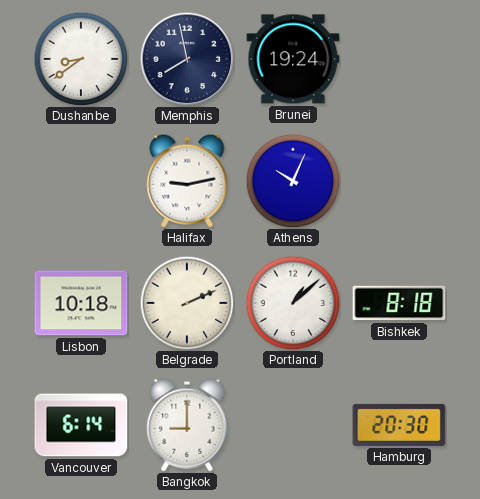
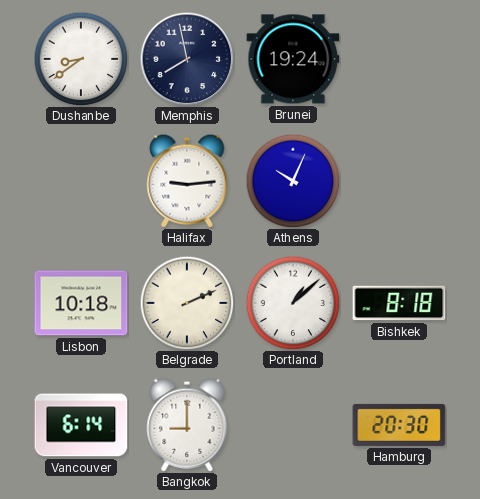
Halifax: 9:13 -> 9:14
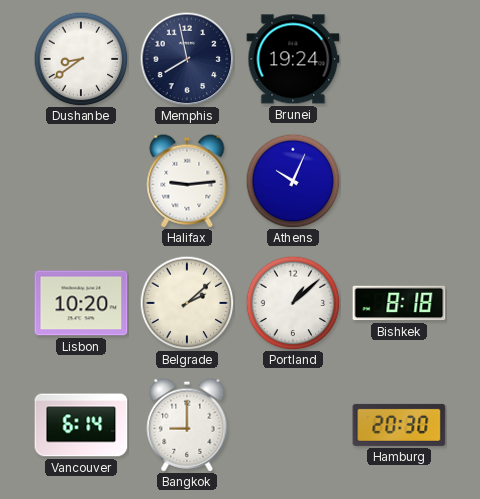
Lisbon: 10:18 -> 10:20
Belgrade: 2:11 -> 2:08
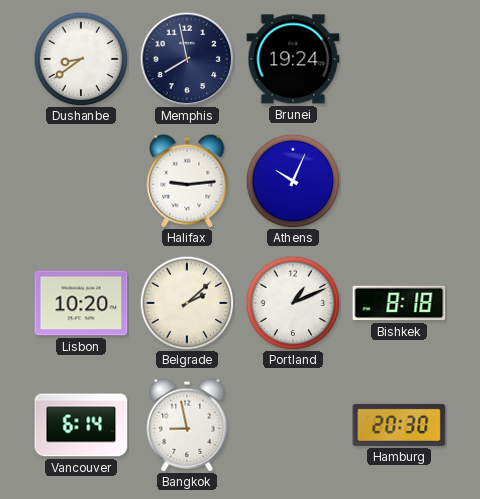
Portland: 1:08 -> 1:11
Bangkok: 9:00 -> 8:58
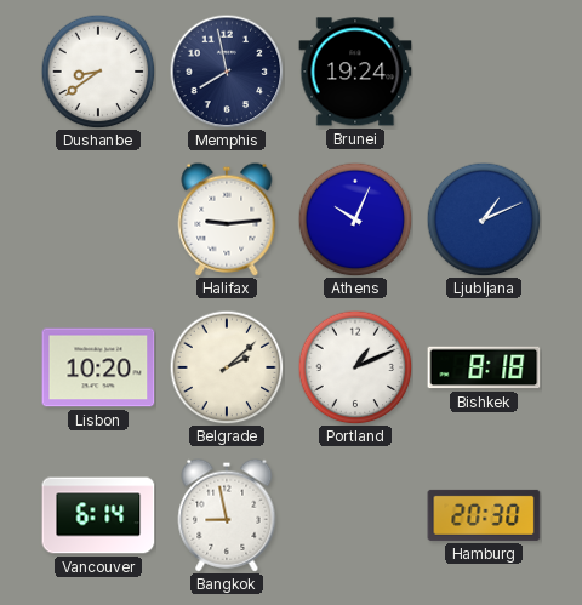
Ljubljana: none -> 1:11
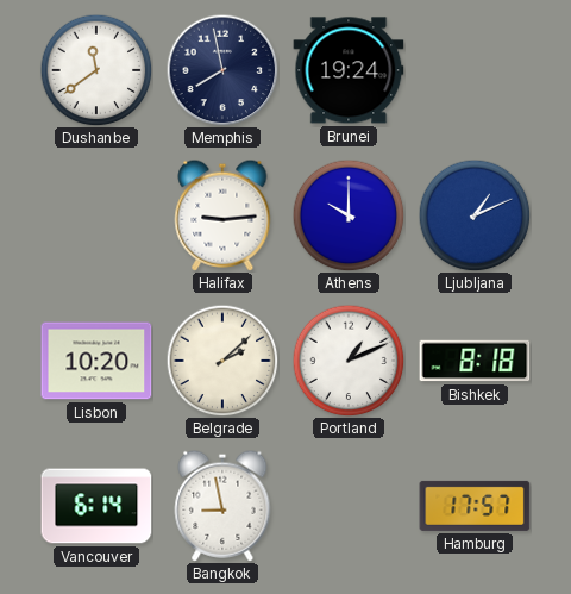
Dushanbe: 8:39 -> 11:39
Athens: 10:04 -> 10:00
Hamburg: 20:30 -> 17:57
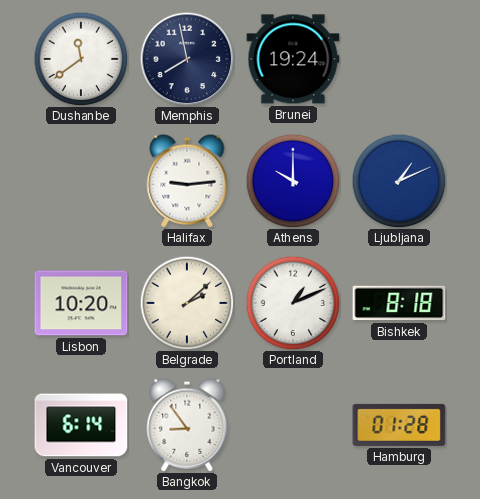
Bangkok: 8:58 -> 8:54
Hamburg: 17:57 -> 01:28
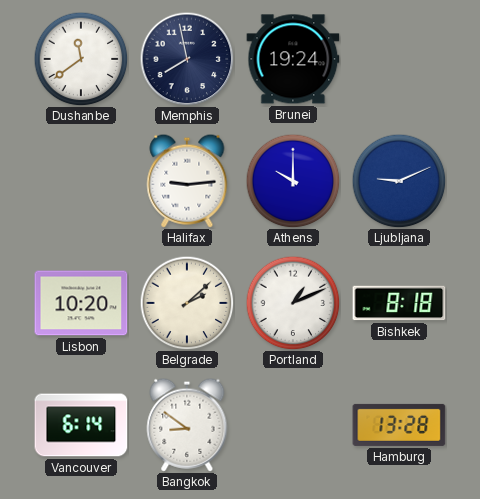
Ljubljana: 1:11 -> 9:11
Bangkok: 8:54 -> 8:51
Hamburg: 01:28 -> 13:28
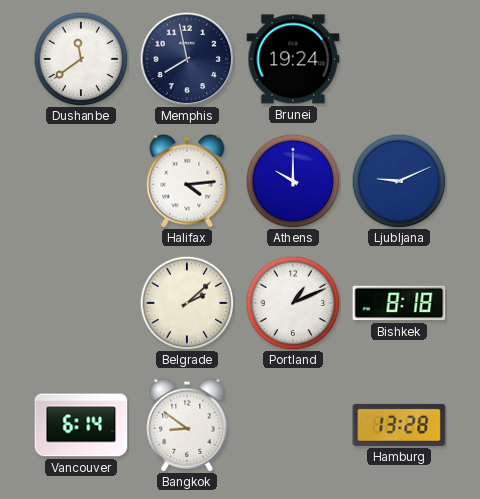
Halifax: 9:14 -> 4:14
Lisbon: 10:20 -> none
